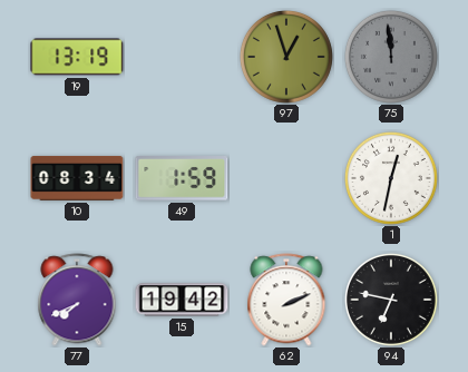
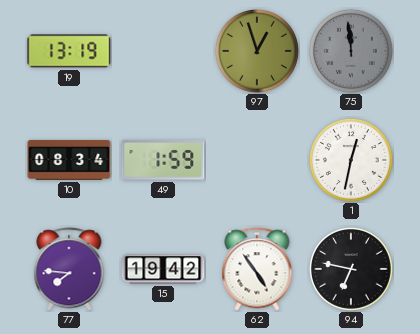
77: 7:41 -> 7:46
62: 2:11 -> 4:54
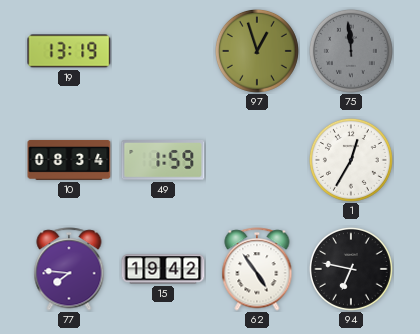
1: 12:32 -> 12:35
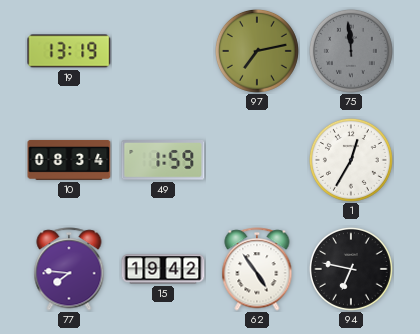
97: 12:57 -> 7:13
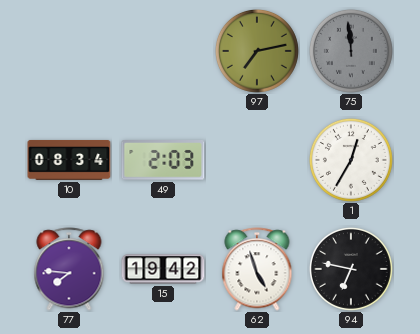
19: 13:19 -> none
49: 1:59 -> 2:03
62: 4:54 -> 4:57
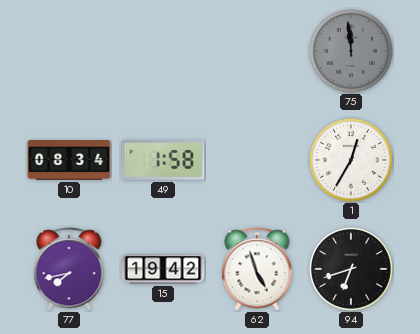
97: 7:13 -> none
49: 2:03 -> 1:58
77: 7:46 -> 7:43
94: 6:47 -> 6:42
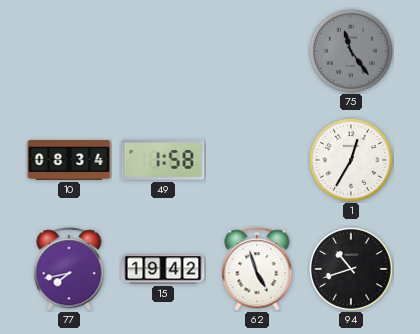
75: 11:59 -> 11:24
94: 6:42 -> 10:42
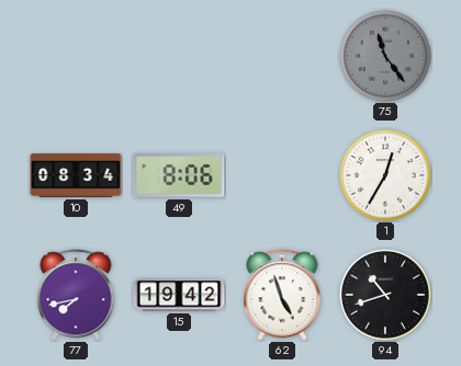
49: 1:58 -> 8:06
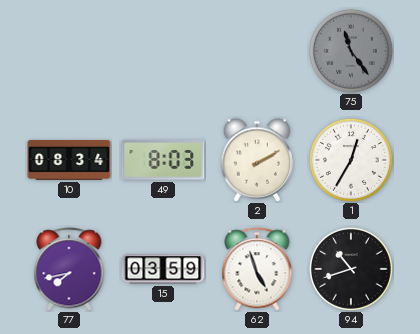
49: 8:06 -> 8:03
2: none -> 2:10
15: 19:42 -> 03:59
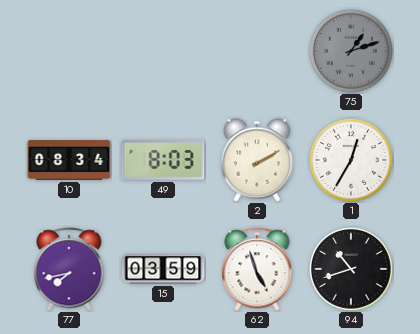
75: 11:24 -> 1:12
